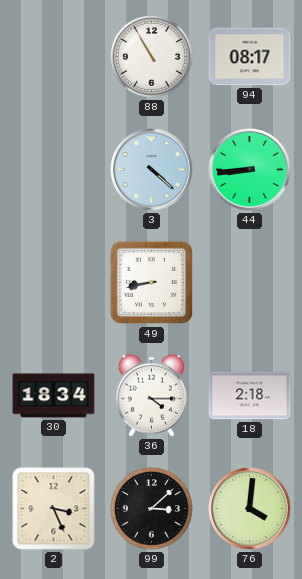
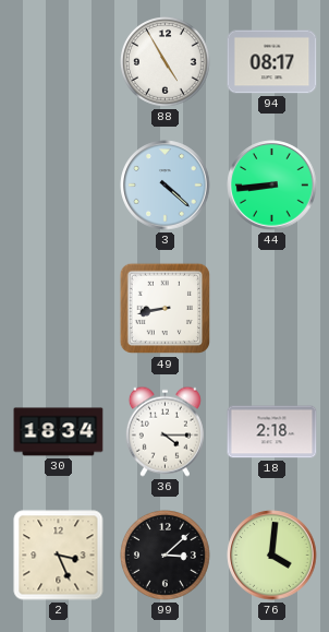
88: 10:55 -> 4:55
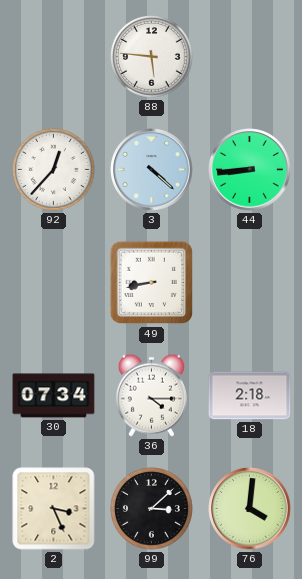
88: 4:55 -> 5:46
94: 08:17 -> none
92: none -> 12:37
30: 18:34 -> 07:34
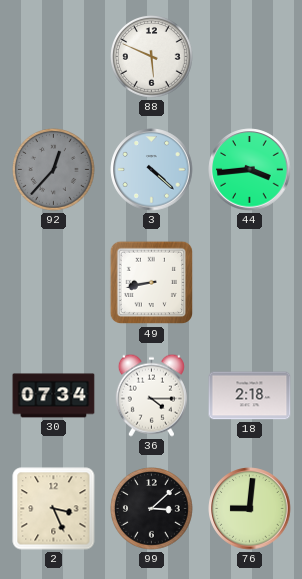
88: 5:46 -> 5:49
92 dial: white -> grey
44: 8:44 -> 3:44
76: 4:01 -> 9:01
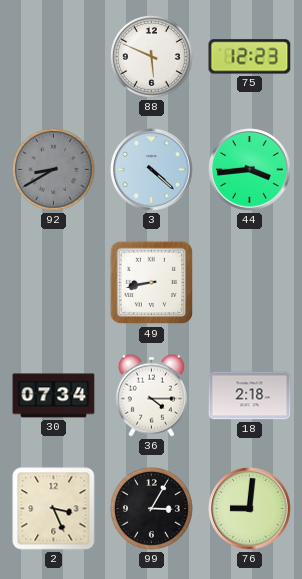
75: none -> 12:23
92: 12:37 -> 8:40
99: 3:08 -> 3:05
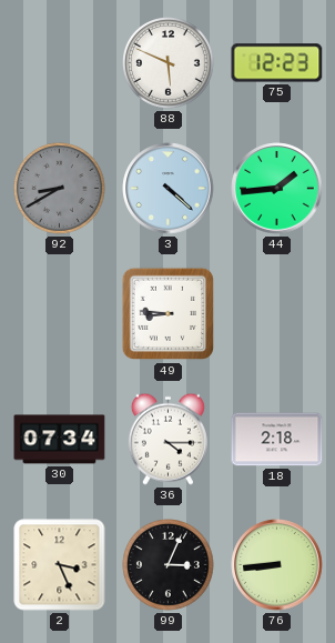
44: 3:44 -> 1:44
49: 8:43 -> 8:46
99: 3:05 -> 3:04
76: 9:01 -> 8:44
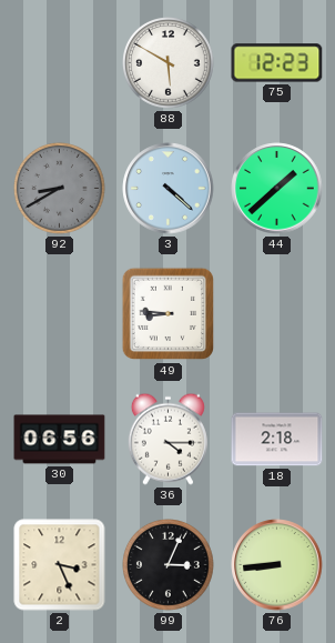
88: 5:49 -> 5:50
44: 1:44 -> 1:38
30: 07:34 -> 06:56
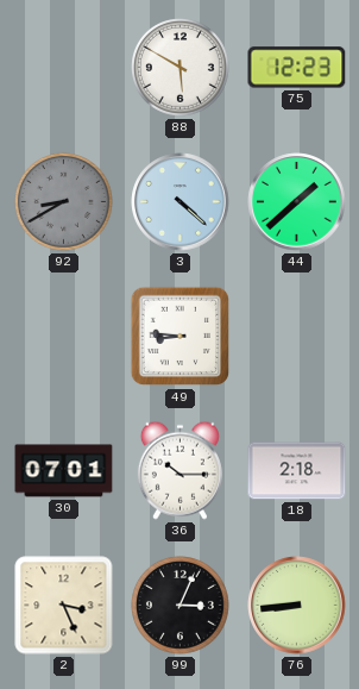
30: 06:56 -> 07:01
36: 4:15 -> 10:15
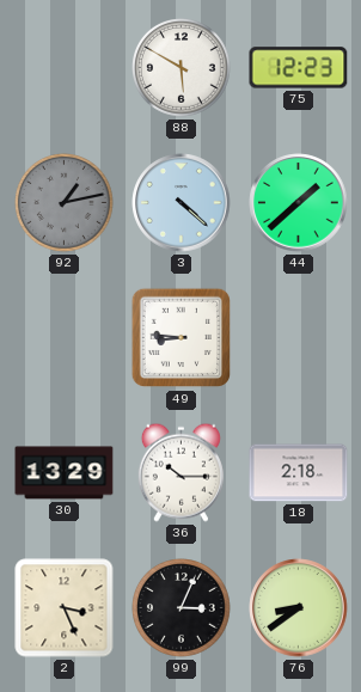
92: 8:40 -> 1:13
30: 07:01 -> 13:29
76: 8:44 -> 8:39
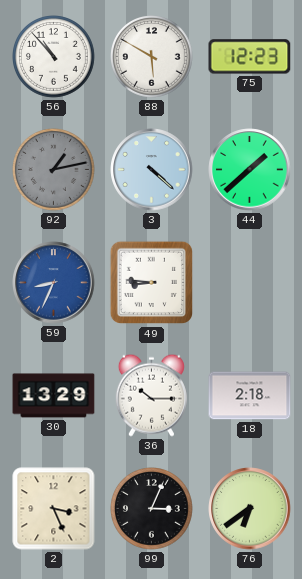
56: none -> 10:53
59: none -> 8:34
76: 8:39 -> 6:39
